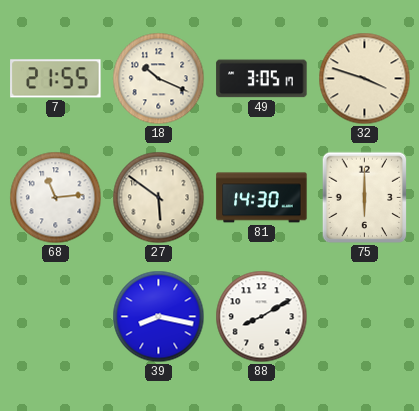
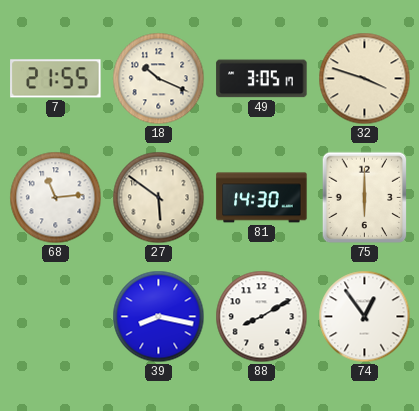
74: none -> 12:54
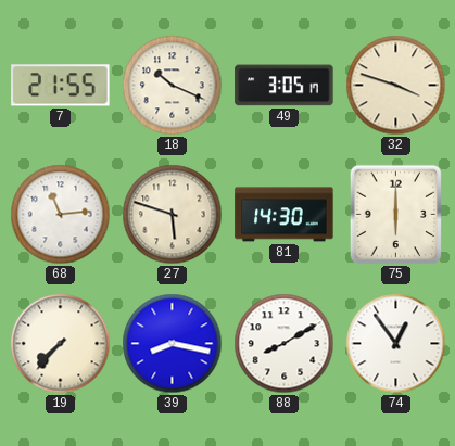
27: 5:51 -> 5:48
19: none -> 7:37
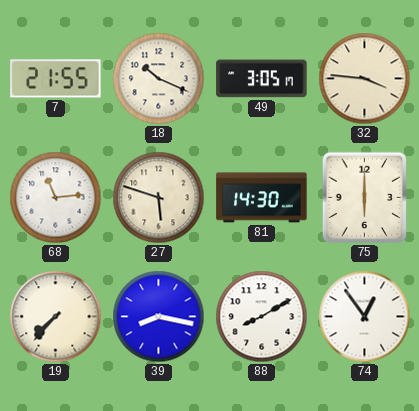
32: 3:48 -> 3:46
